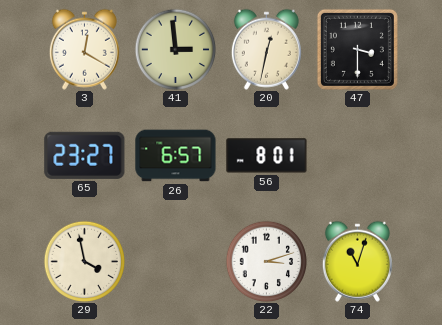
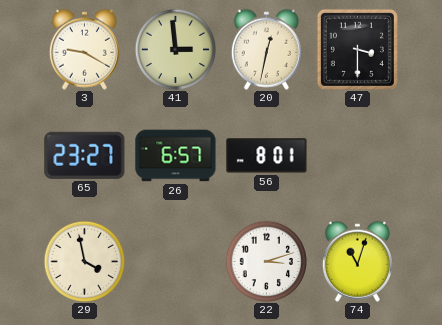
3: 12:20 -> 9:20
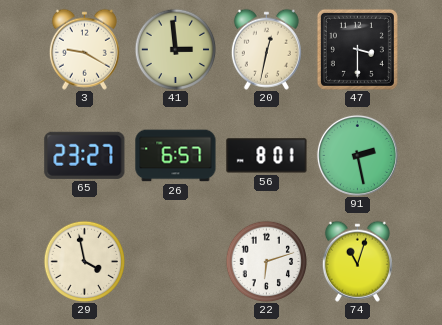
91: none -> 2:28
22: 3:12 -> 6:12
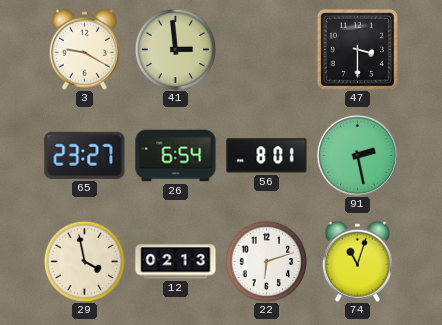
20: 12:32 -> none
26: 6:57 -> 6:54
12: none -> 02:13
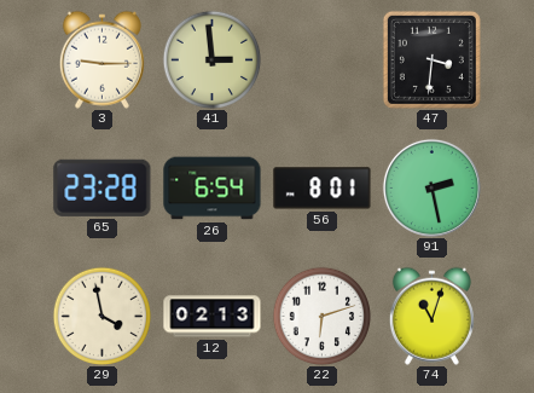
3: 9:20 -> 9:15
47: 3:30 -> 3:31
65: 23:27 -> 23:28
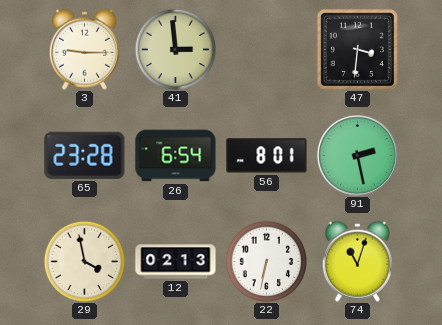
22: 6:12 -> 6:32
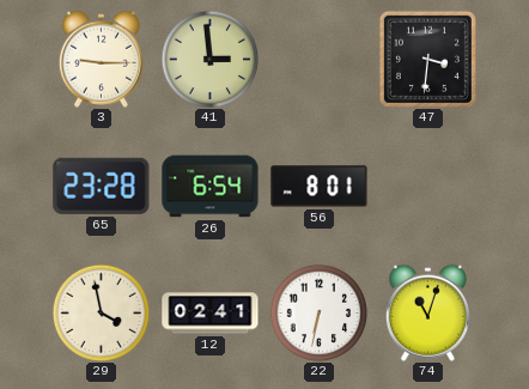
91: 2:28 -> none
12: 02:13 -> 02:41
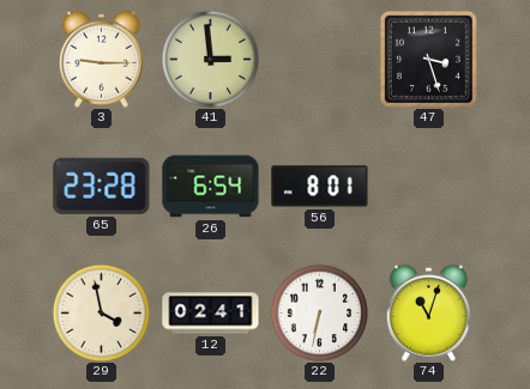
47: 3:31 -> 3:27
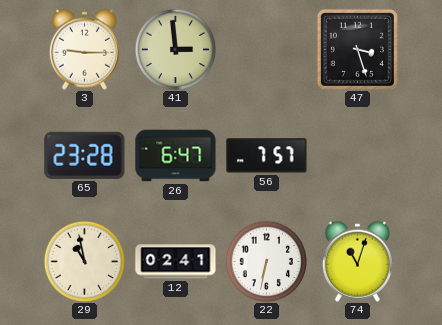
26: 6:54 -> 6:47
56: 8:01 -> 7:57
29: 3:58 -> 10:58
